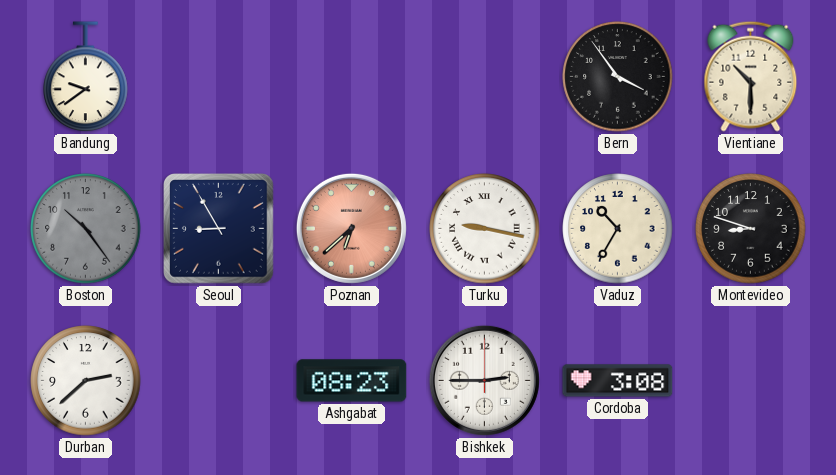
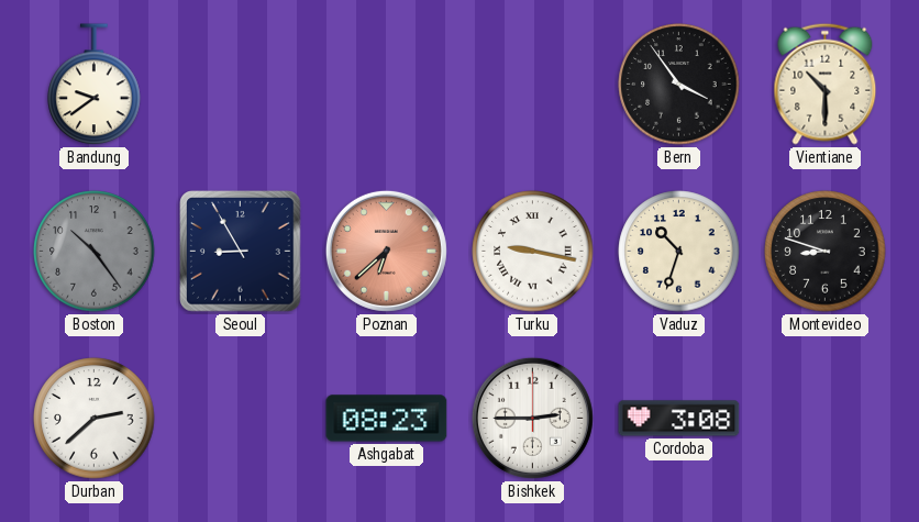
Vaduz: 10:35 -> 10:33
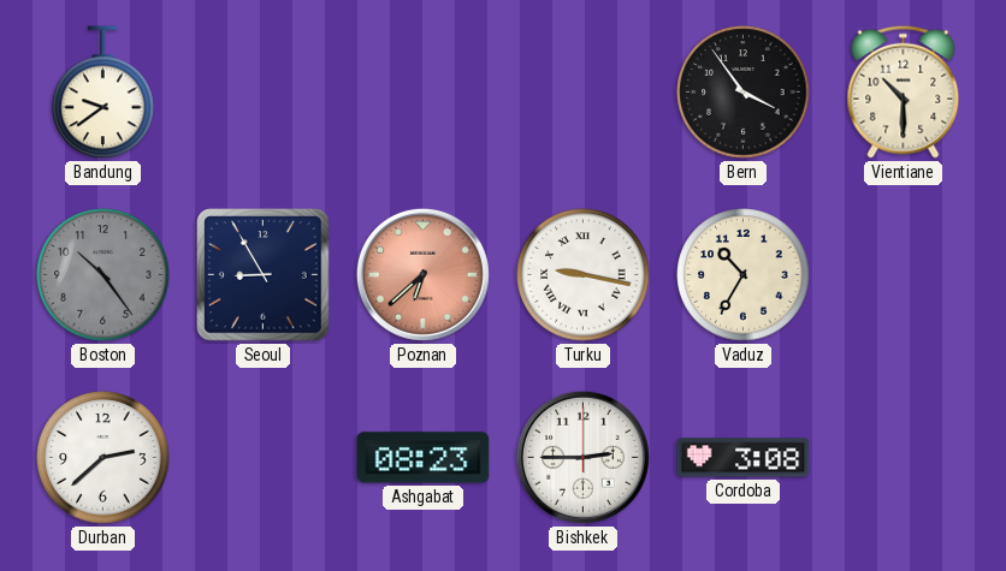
Vaduz: 10:33 -> 10:35
Montevideo: 8:48 -> none
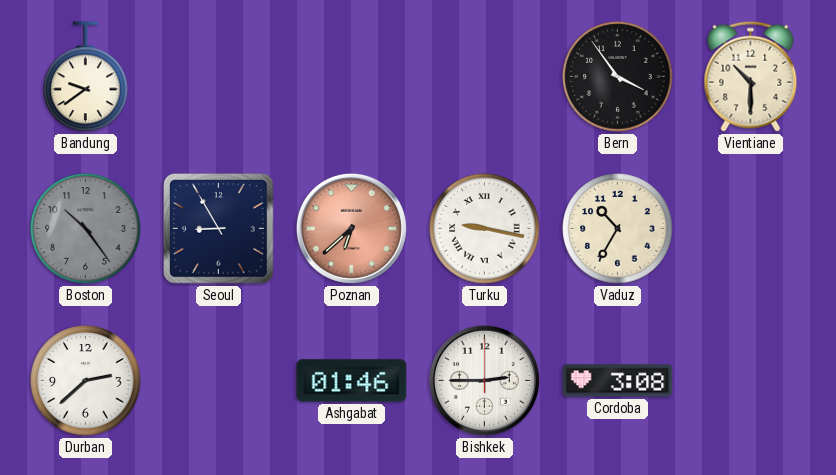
Ashgabat: 08:23 -> 01:46
